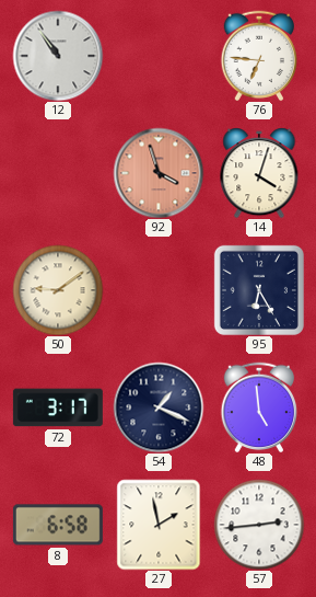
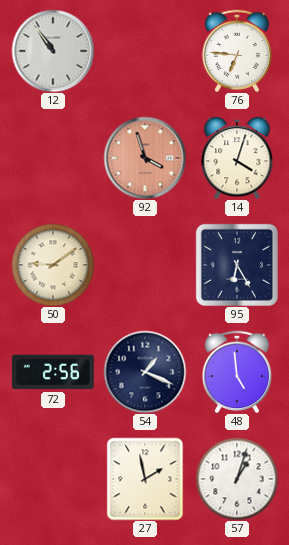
72: 3:17 -> 2:56
8: 6:58 -> none
57: 2:44 -> 1:03
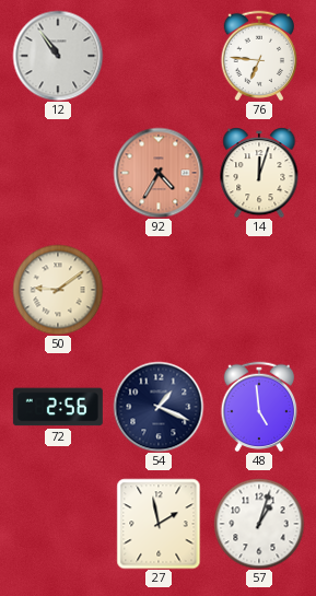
92: 3:57 -> 4:35
14: 4:03 -> 12:03
95: 6:25 -> none
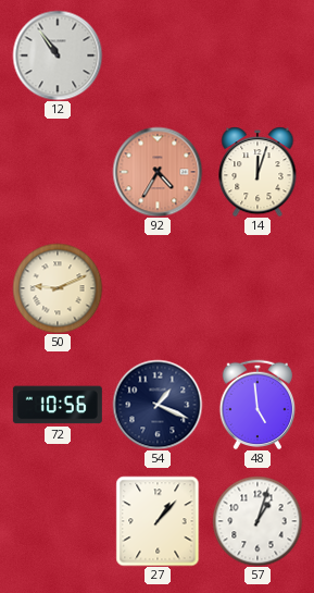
76: 6:46 -> none
50: 9:09 -> 9:11
72: 2:56 -> 10:56
27: 1:58 -> 1:07
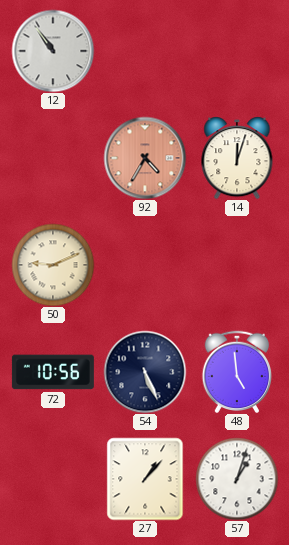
54: 1:19 -> 5:26
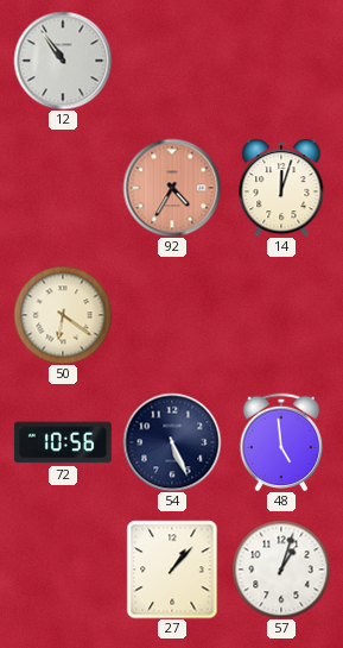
50: 9:11 -> 6:21
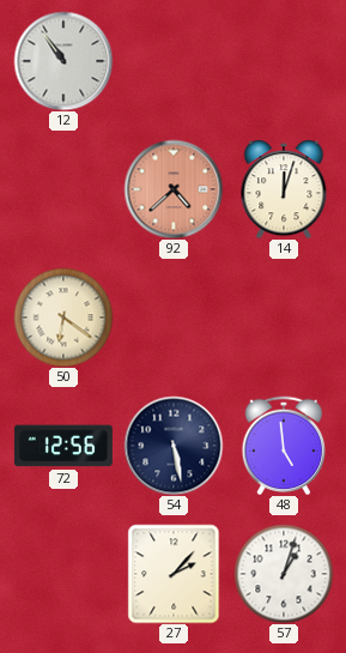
92: 4:35 -> 4:38
72: 10:56 -> 12:56
54: 5:26 -> 5:28
27: 1:07 -> 2:07
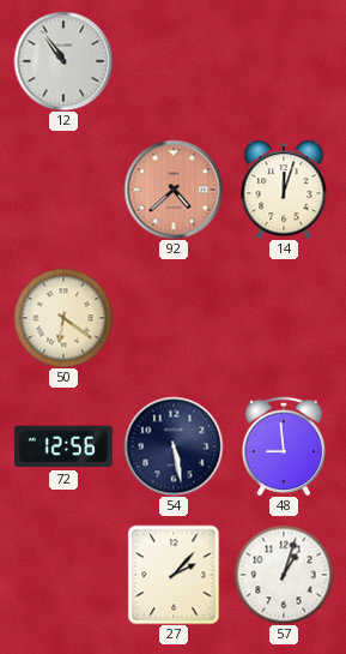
48: 4:59 -> 8:59
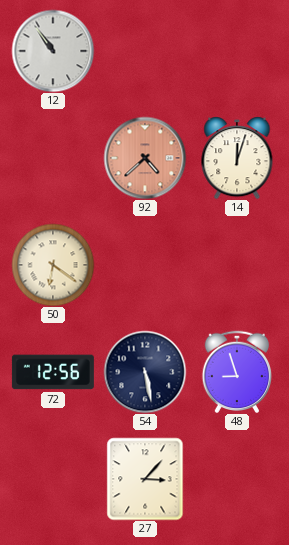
48: 8:59 -> 8:57
27: 2:07 -> 3:07
57: 1:03 -> none
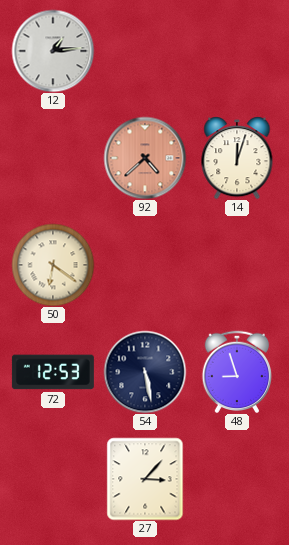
12: 10:54 -> 1:14
72: 12:56 -> 12:53
